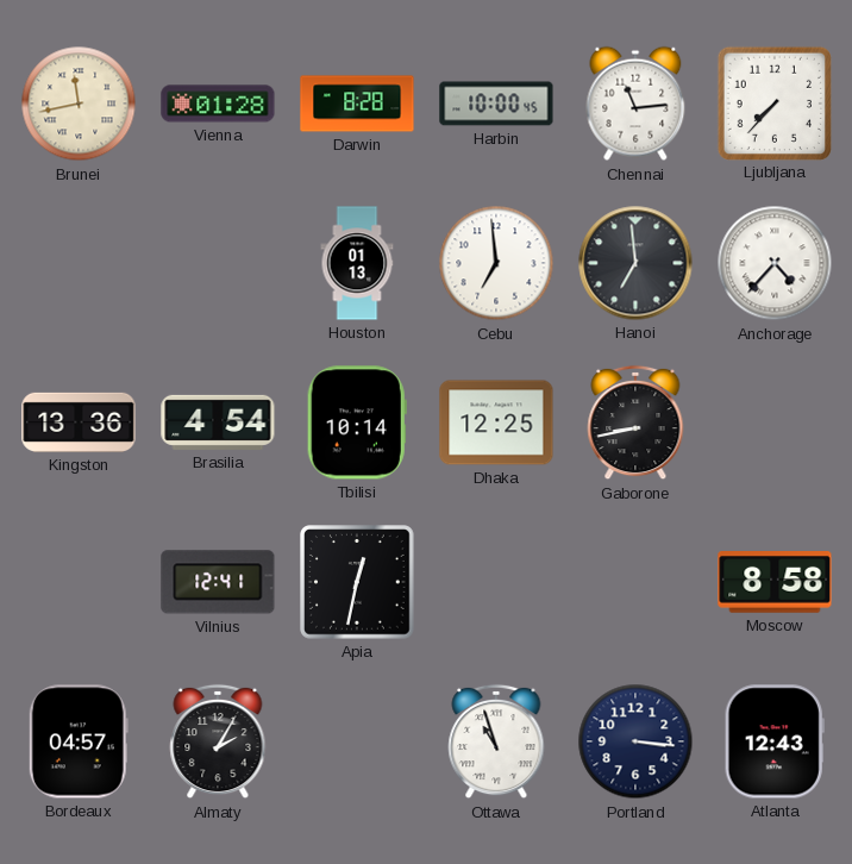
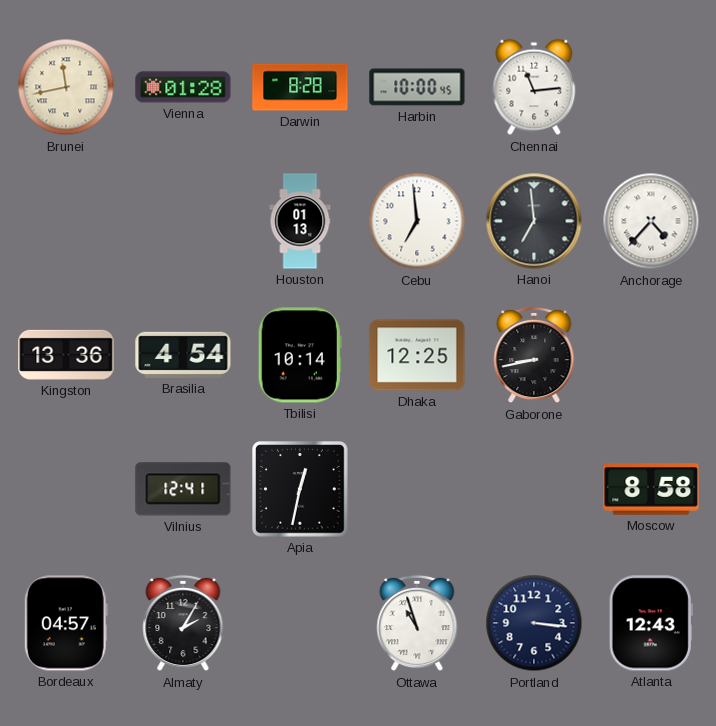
Ljubljana: 7:37 -> none
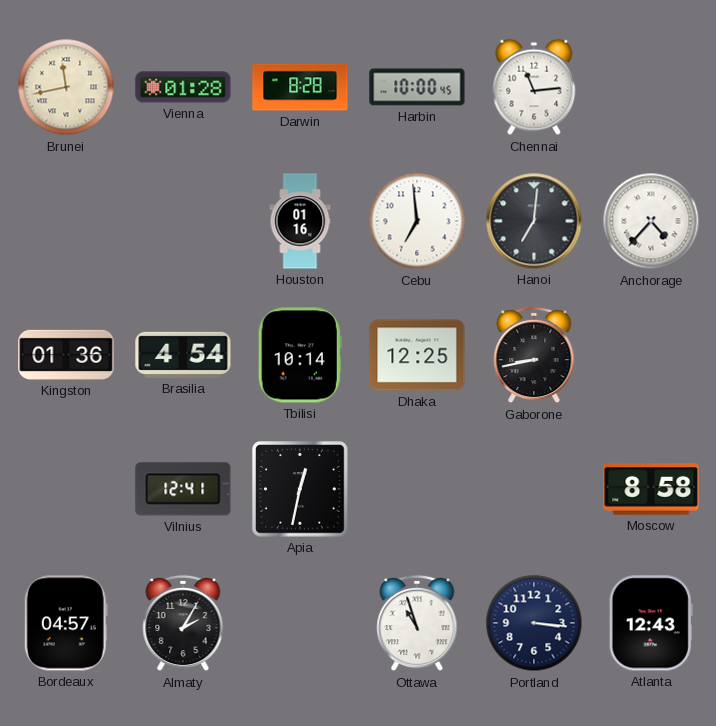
Houston: 01:13 -> 01:16
Hanoi: 6:59 -> 7:01
Kingston: 13:36 -> 01:36
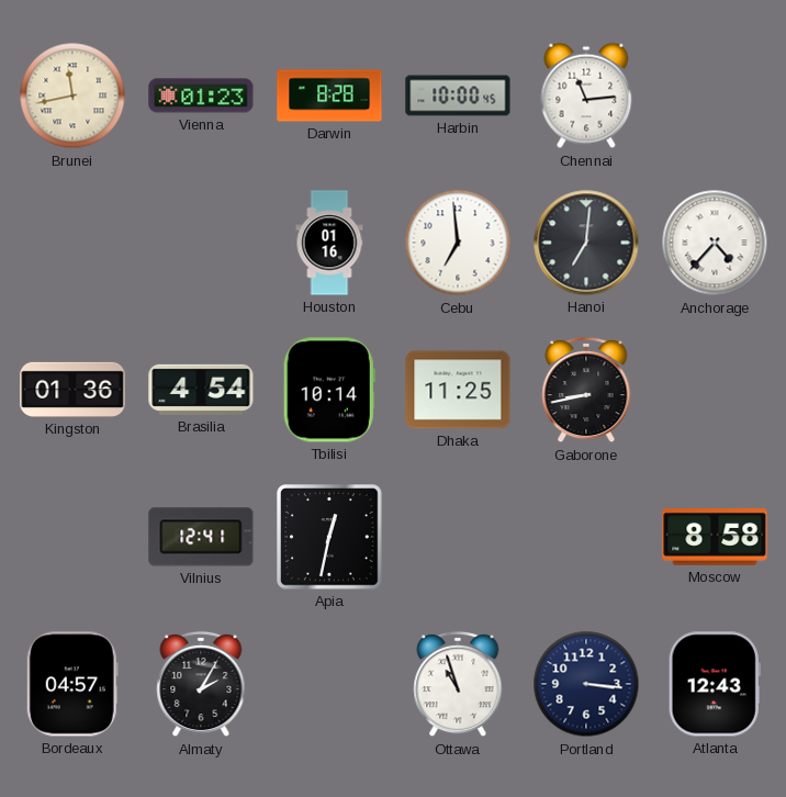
Vienna: 01:28 -> 01:23
Dhaka: 12:25 -> 11:25
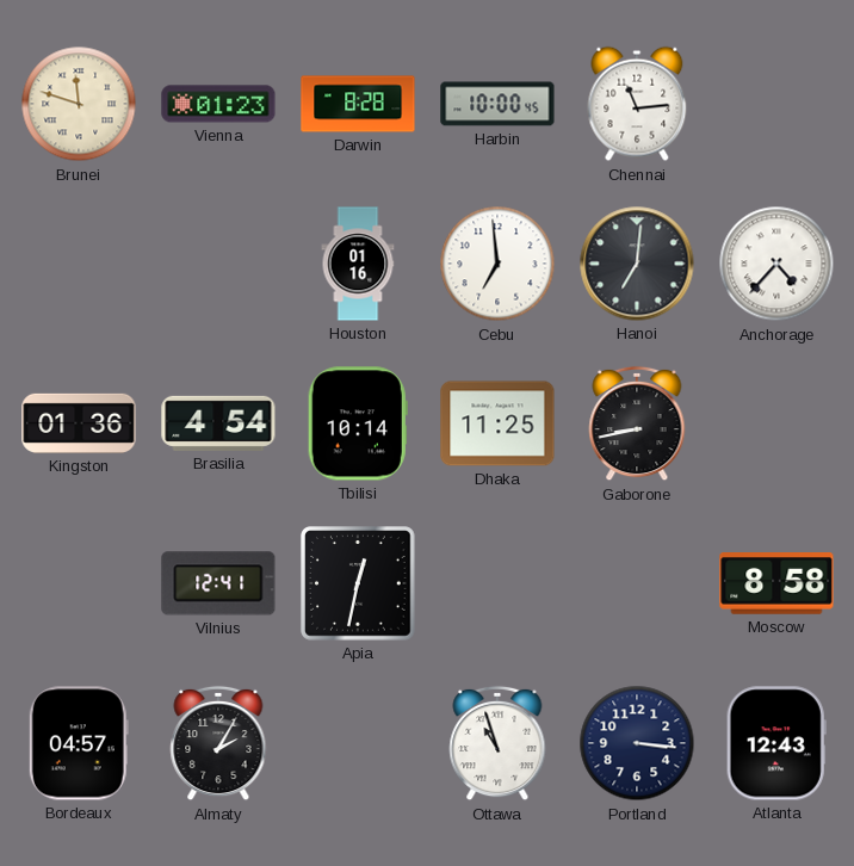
Brunei: 11:43 -> 11:48
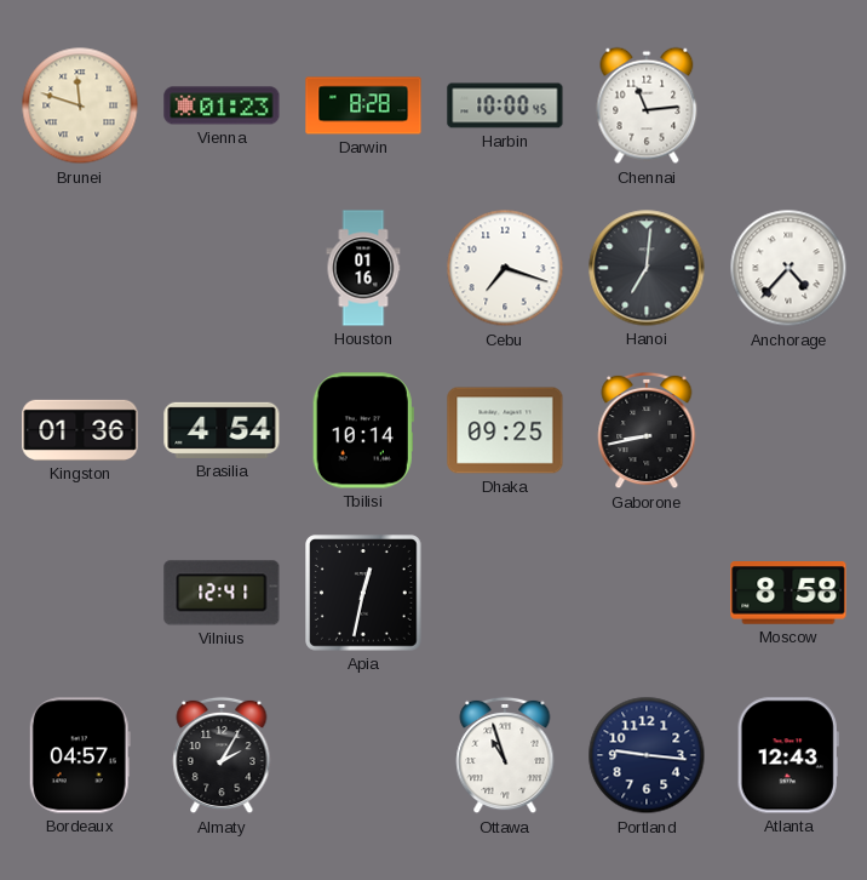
Cebu: 6:59 -> 7:18
Dhaka: 11:25 -> 09:25
Portland: 3:16 -> 9:16
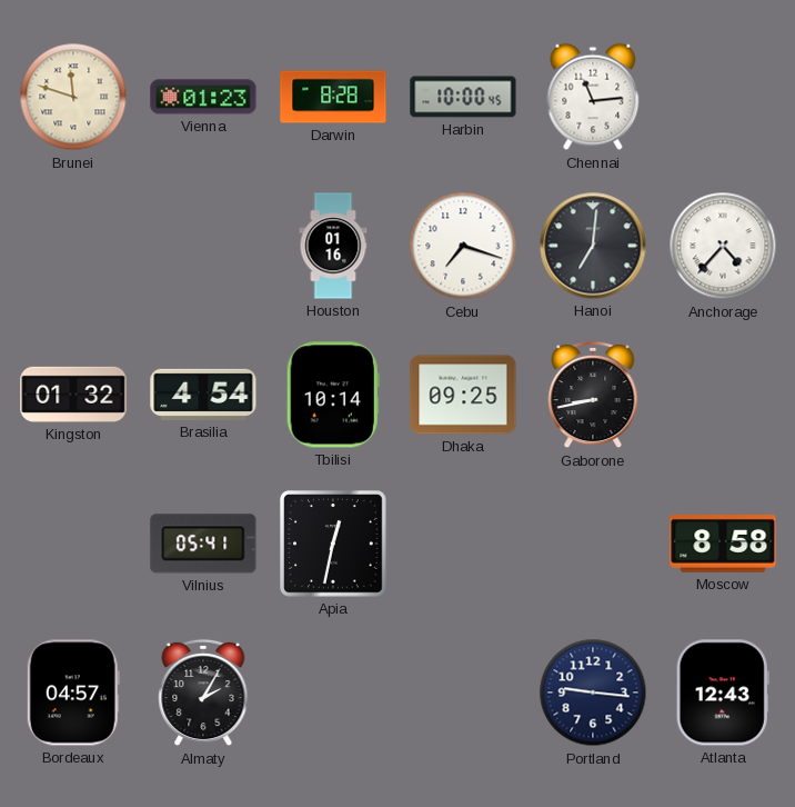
Kingston: 01:36 -> 01:32
Vilnius: 12:41 -> 05:41
Ottawa: 10:57 -> none
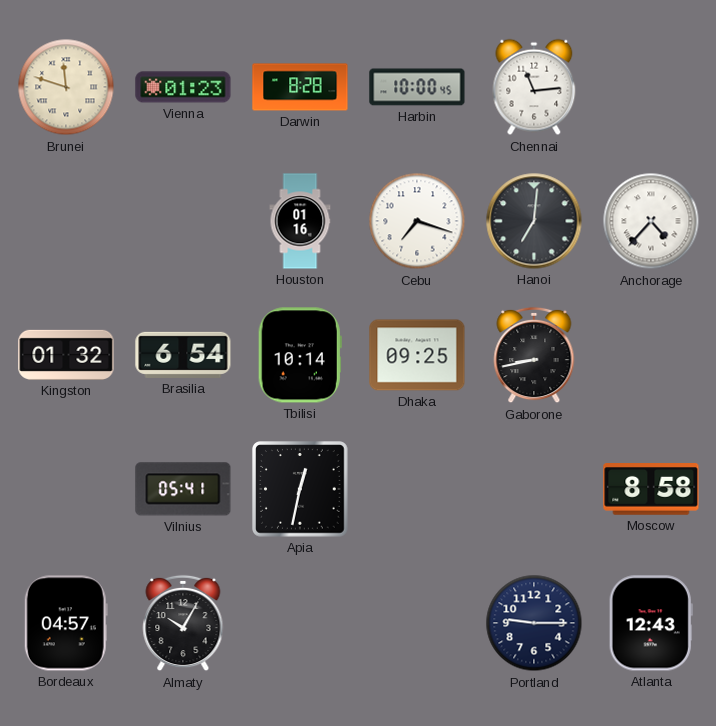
Brasilia: 4:54 -> 6:54
Almaty: 2:05 -> 10:05
Portland: 9:16 -> 9:15
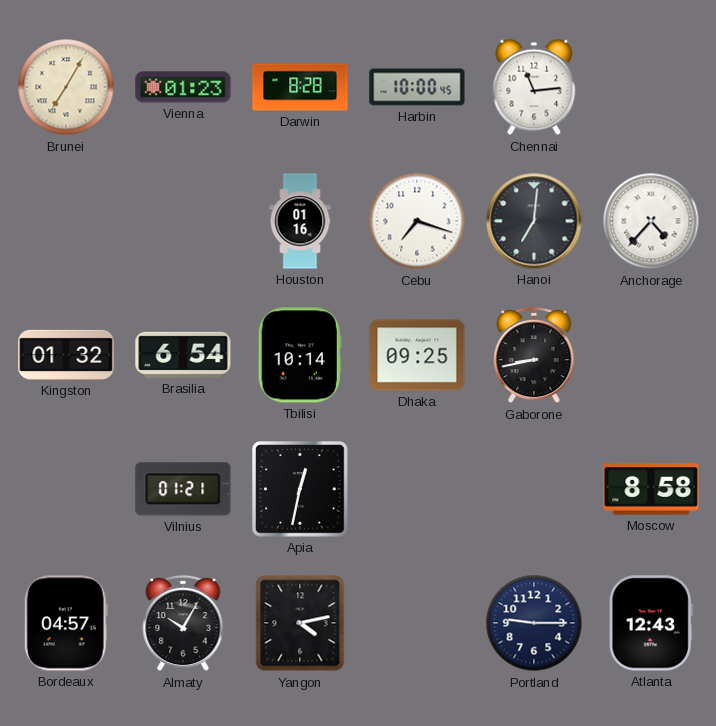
Brunei: 11:48 -> 7:05
Vilnius: 05:41 -> 01:21
Yangon: none -> 4:13
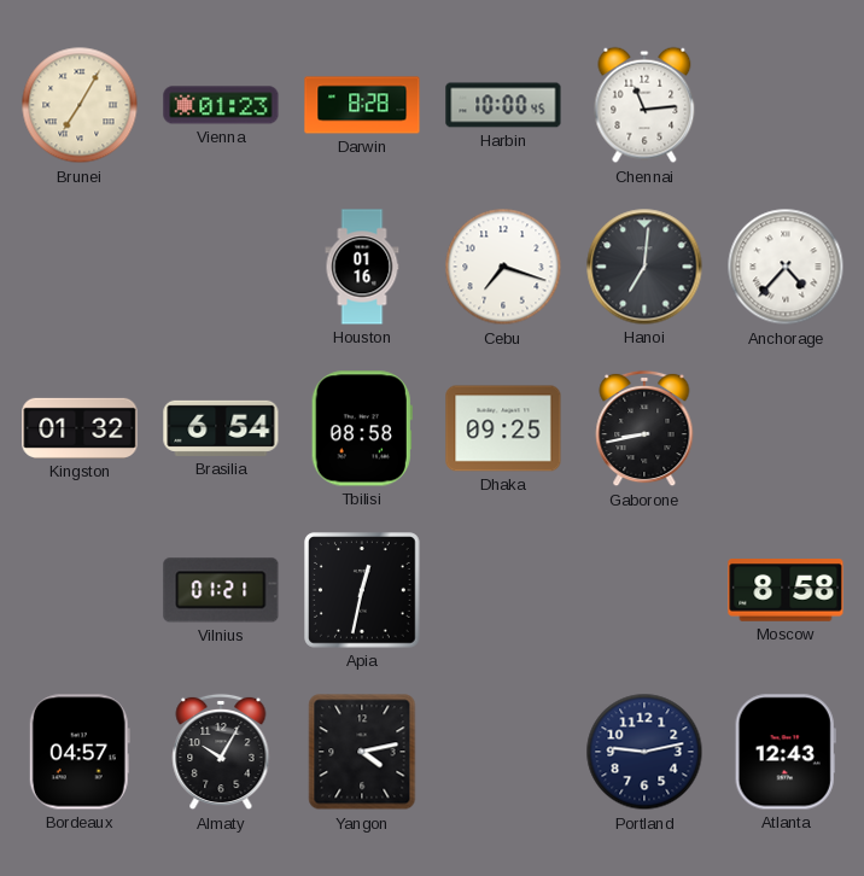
Tbilisi: 10:14 -> 08:58
Portland: 9:15 -> 9:13
